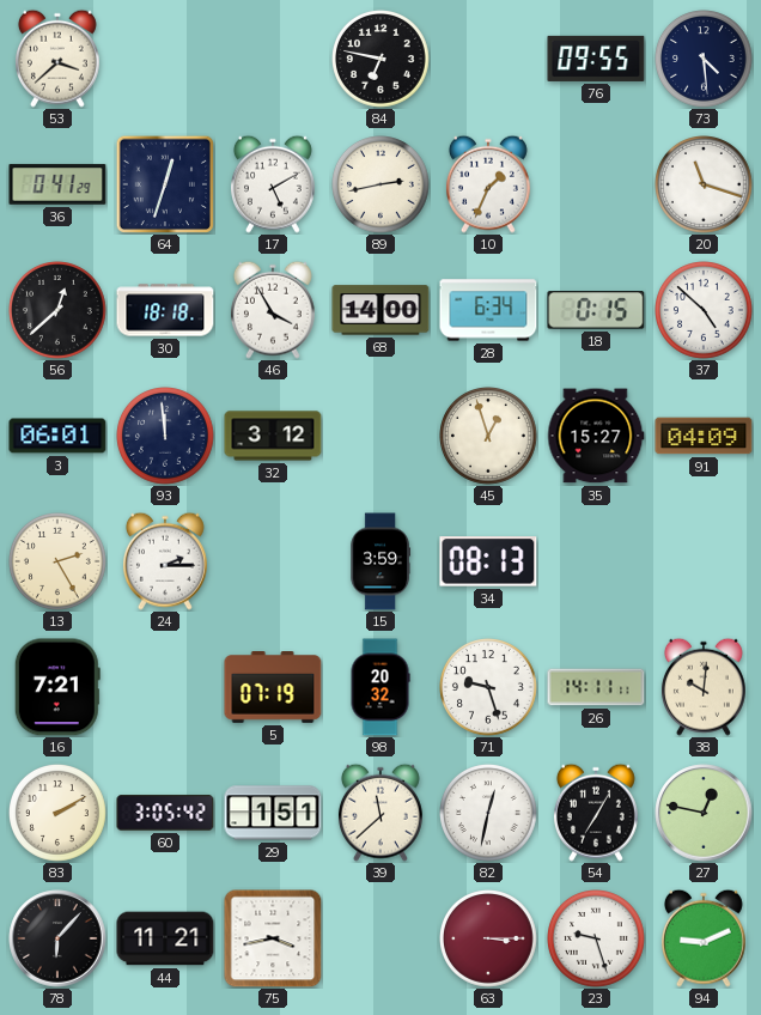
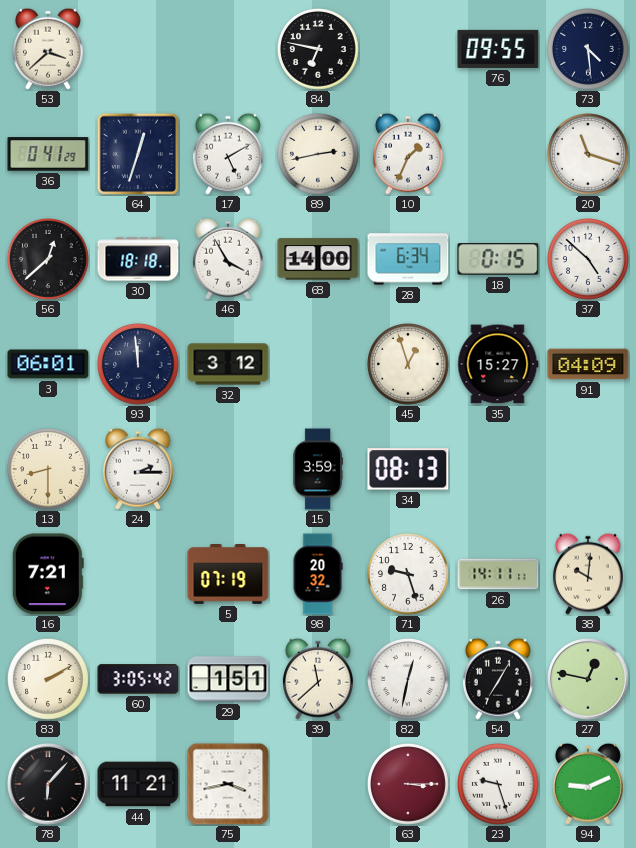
13: 2:25 -> 8:30
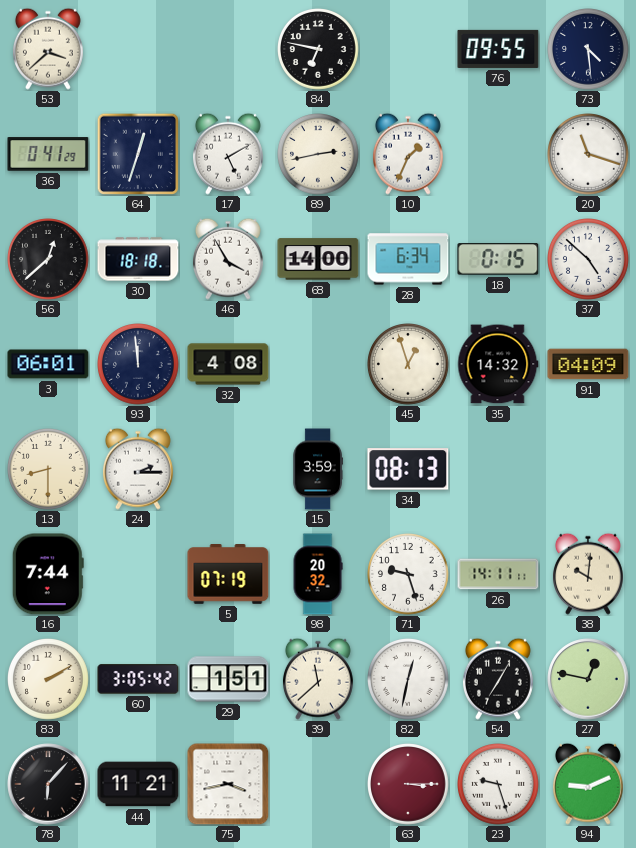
32: 3:12 -> 4:08
35: 15:27 -> 14:32
16: 7:21 -> 7:44
